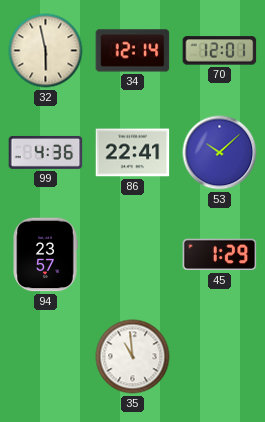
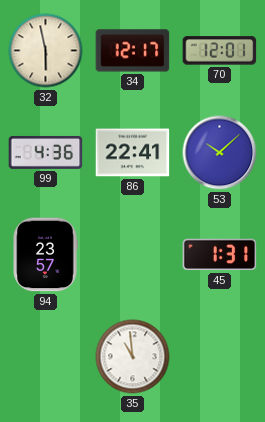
34: 12:14 -> 12:17
45: 1:29 -> 1:31
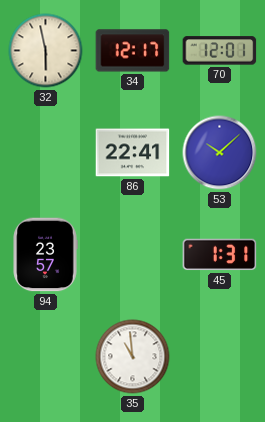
99: 4:36 -> none
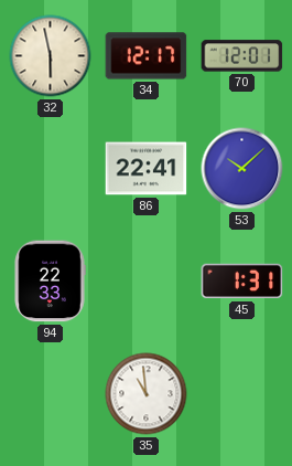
94: 23:57 -> 22:33
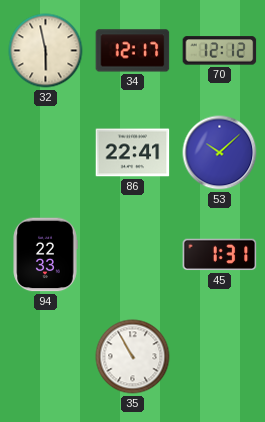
70: 12:01 -> 12:12
35: 10:59 -> 10:55
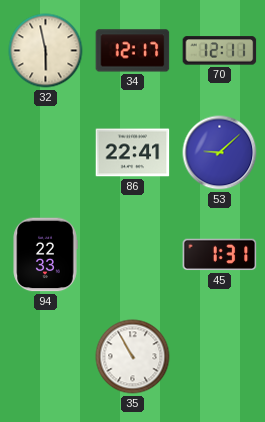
70: 12:12 -> 12:11
53: 10:08 -> 9:08
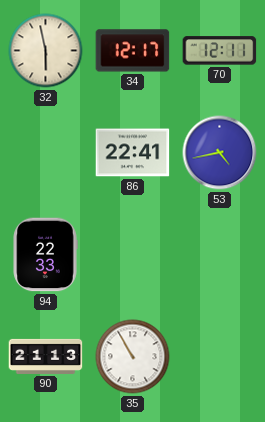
53: 9:08 -> 4:43
45: 1:31 -> none
90: none -> 21:13
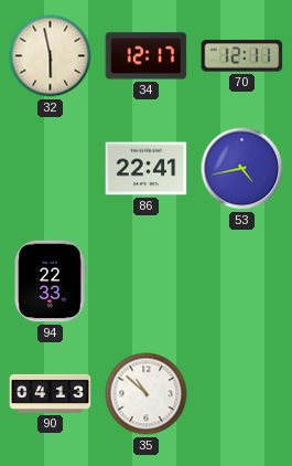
90: 21:13 -> 04:13
35: 10:55 -> 10:52
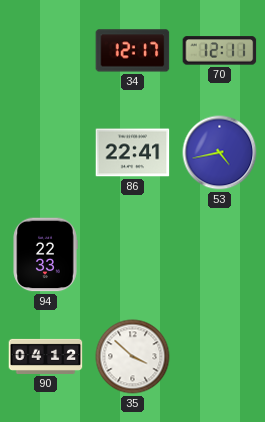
32: 5:58 -> none
90: 04:13 -> 04:12
35: 10:52 -> 3:52
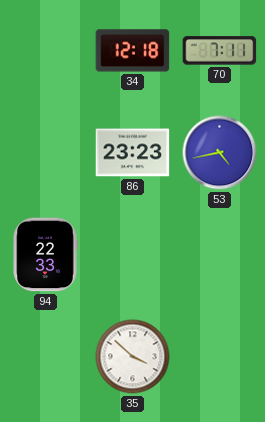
34: 12:17 -> 12:18
70: 12:11 -> 7:11
86: 22:41 -> 23:23
90: 04:12 -> none
